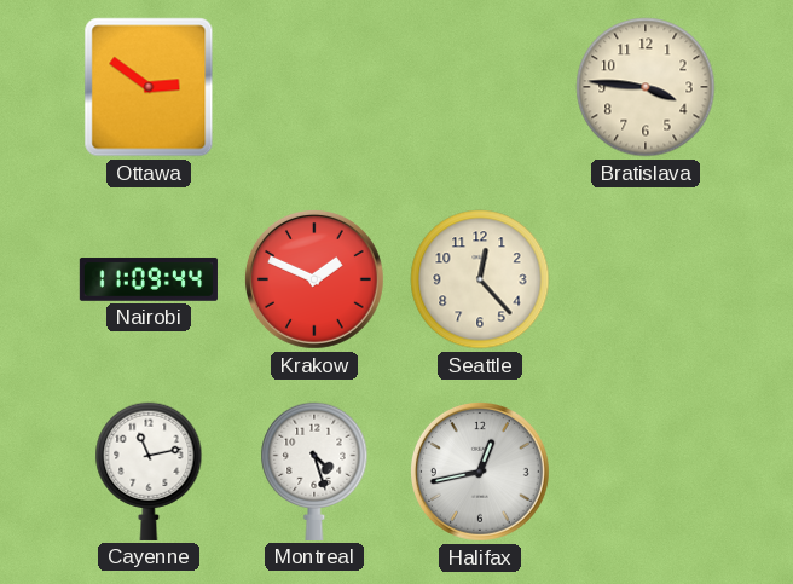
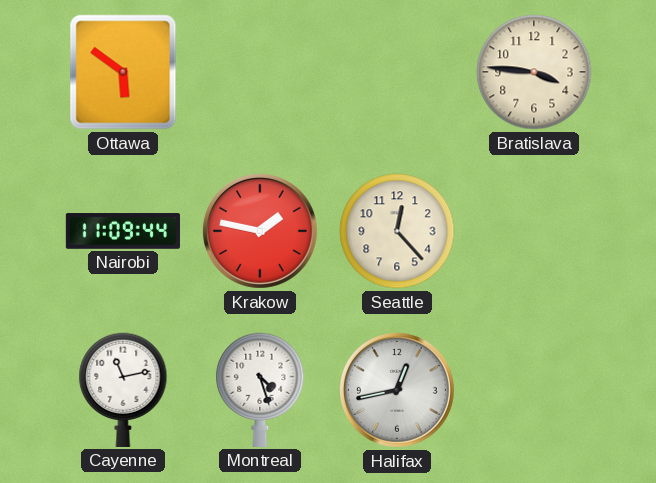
Ottawa: 2:51 -> 5:51
Krakow: 1:49 -> 1:47
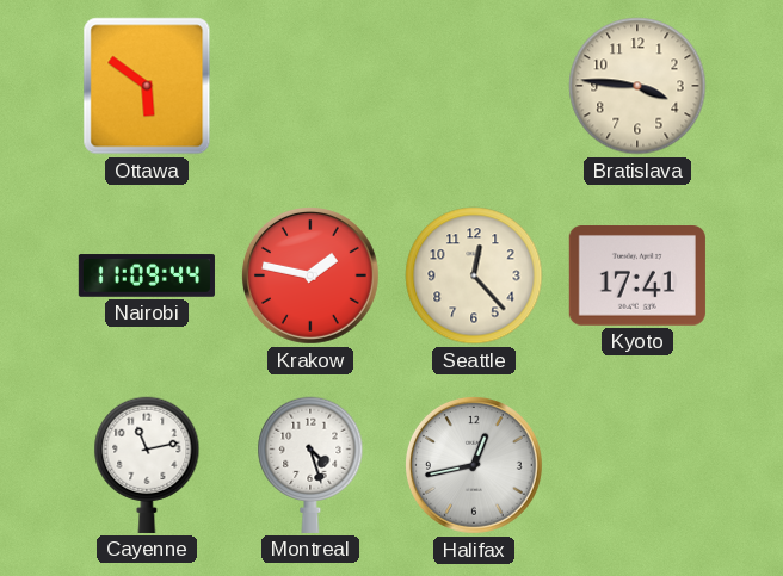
Kyoto: none -> 17:41
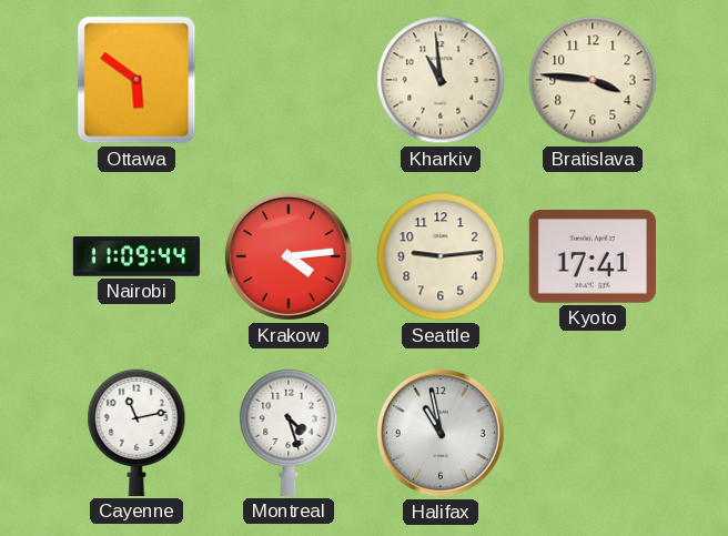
Kharkiv: none -> 10:59
Krakow: 1:47 -> 4:14
Seattle: 12:23 -> 9:14
Halifax: 12:43 -> 10:58
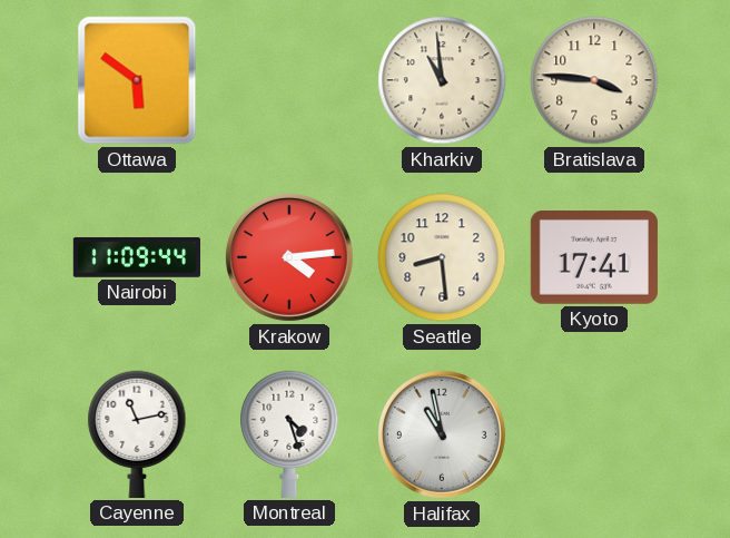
Seattle: 9:14 -> 8:29
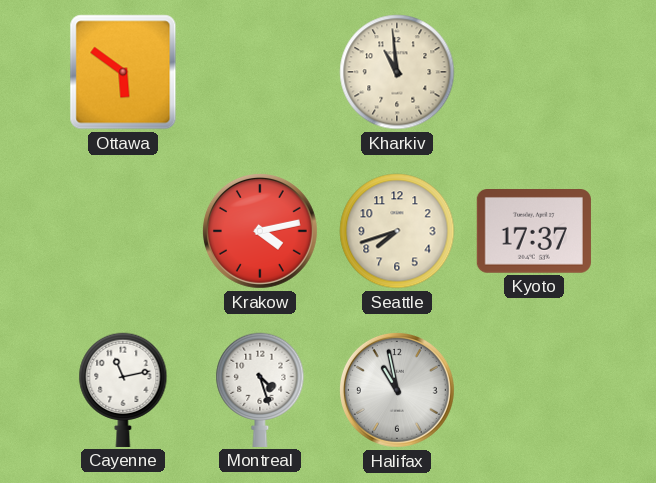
Bratislava: 3:46 -> none
Nairobi: 11:09 -> none
Krakow: 4:14 -> 4:13
Seattle: 8:29 -> 7:42
Kyoto: 17:41 -> 17:37
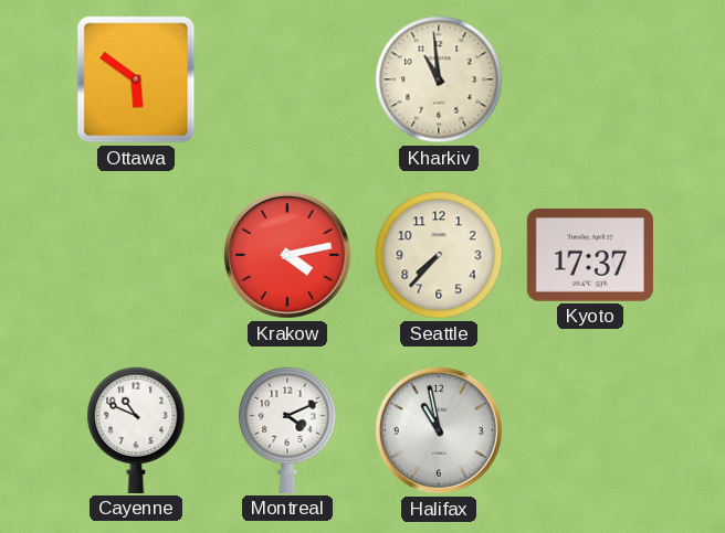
Seattle: 7:42 -> 7:37
Cayenne: 11:13 -> 10:49
Montreal: 4:27 -> 4:11
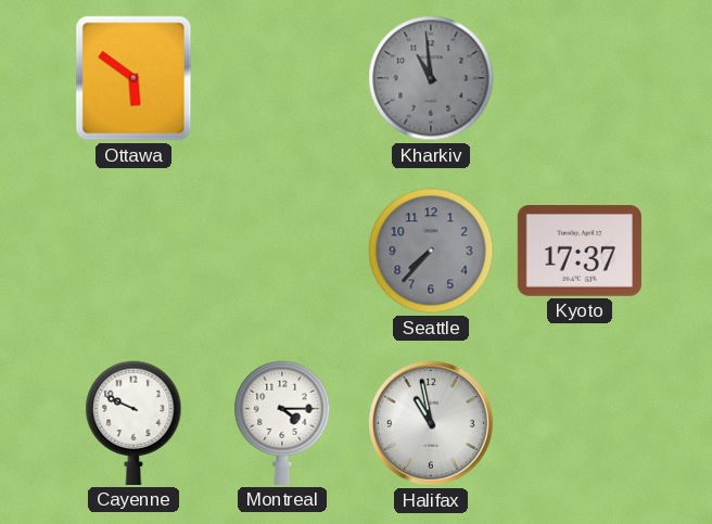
Kharkiv dial: cream -> grey
Krakow: 4:13 -> none
Seattle dial: cream -> grey
Cayenne: 10:49 -> 9:49
Montreal: 4:11 -> 4:15
